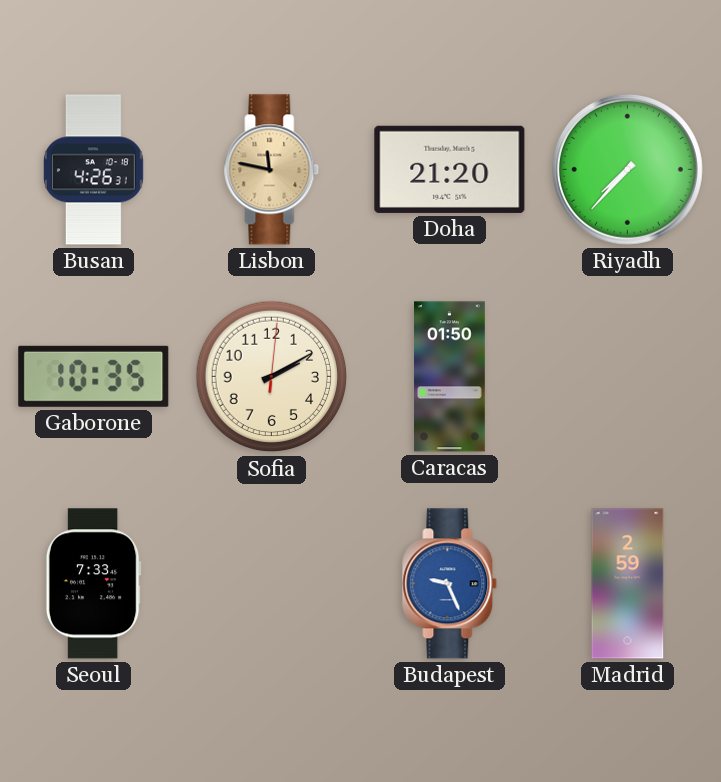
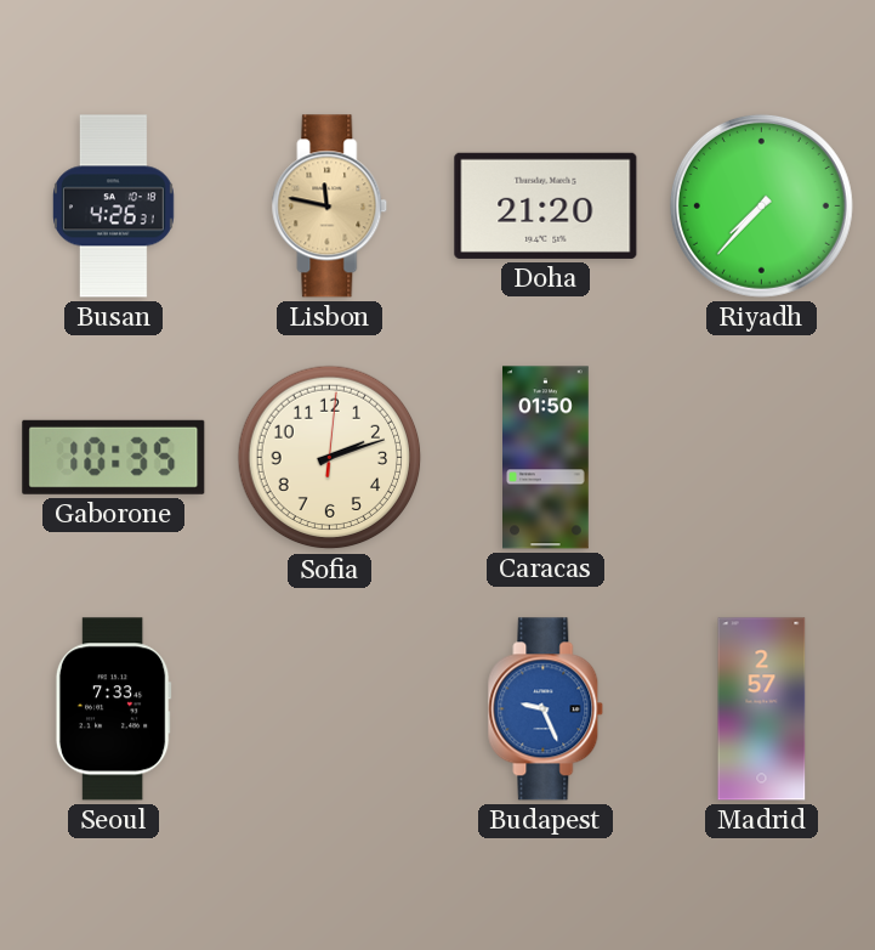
Sofia: 2:10 -> 2:12
Madrid: 2:59 -> 2:57
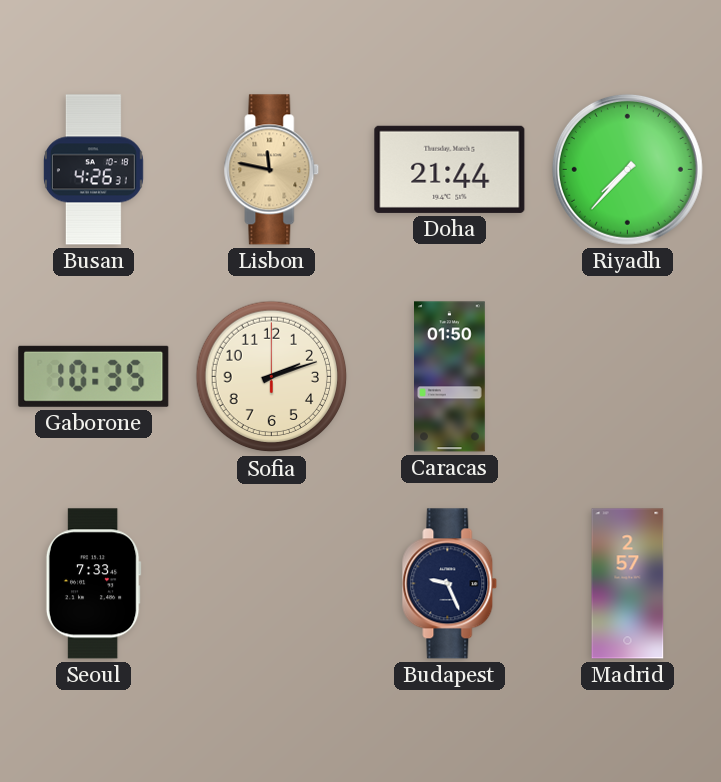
Doha: 21:20 -> 21:44
Sofia: 2:12:01 -> 2:12:00
Budapest dial: blue -> navy
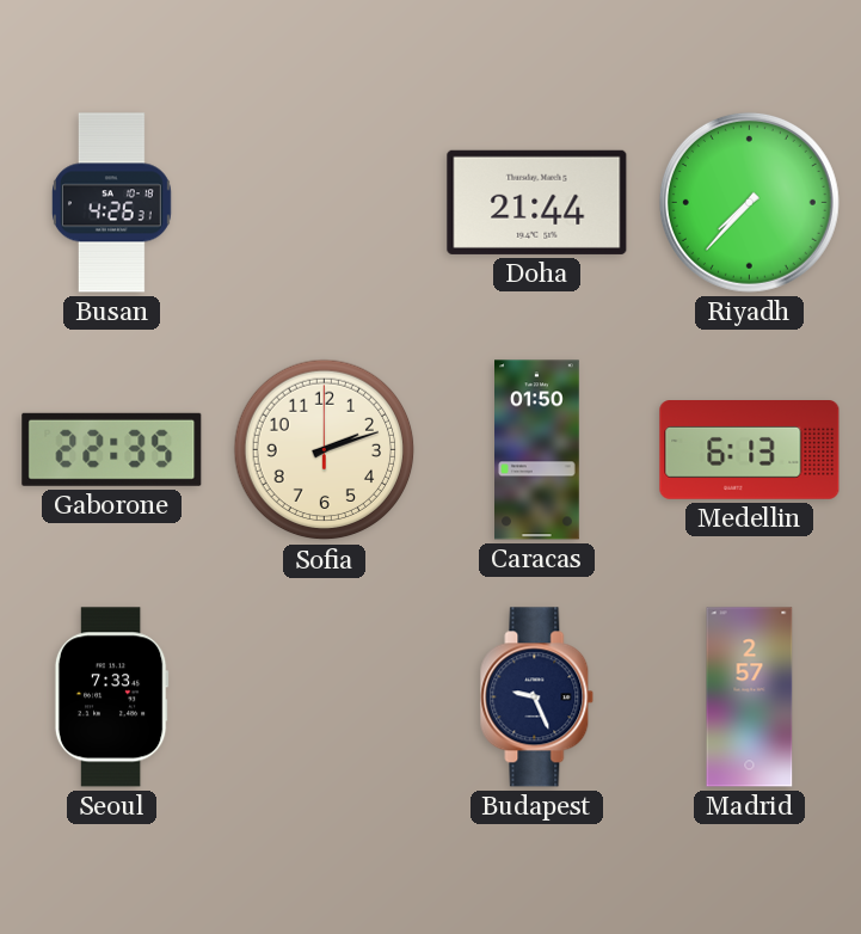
Lisbon: 11:47 -> none
Gaborone: 10:35 -> 22:35
Medellin: none -> 6:13
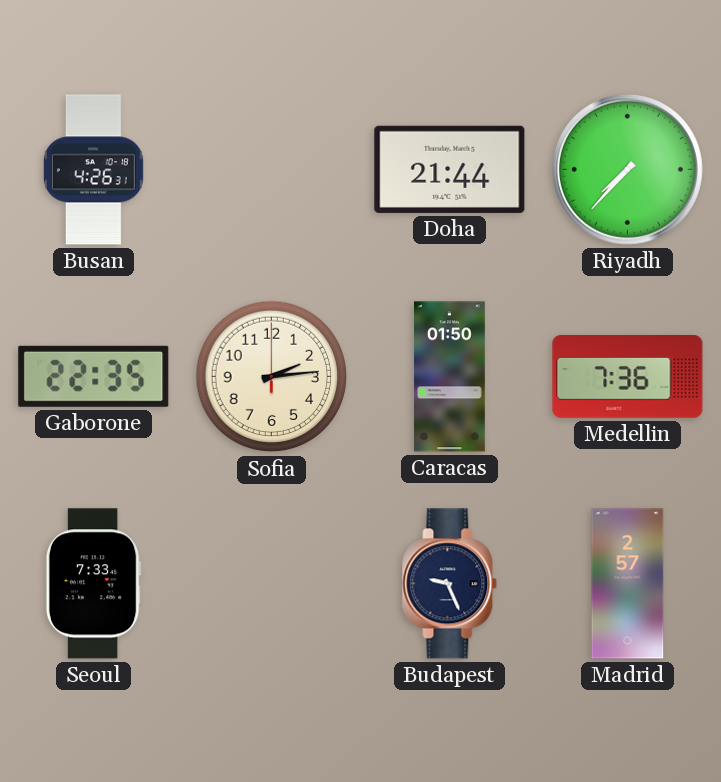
Sofia: 2:12 -> 2:14
Medellin: 6:13 -> 7:36
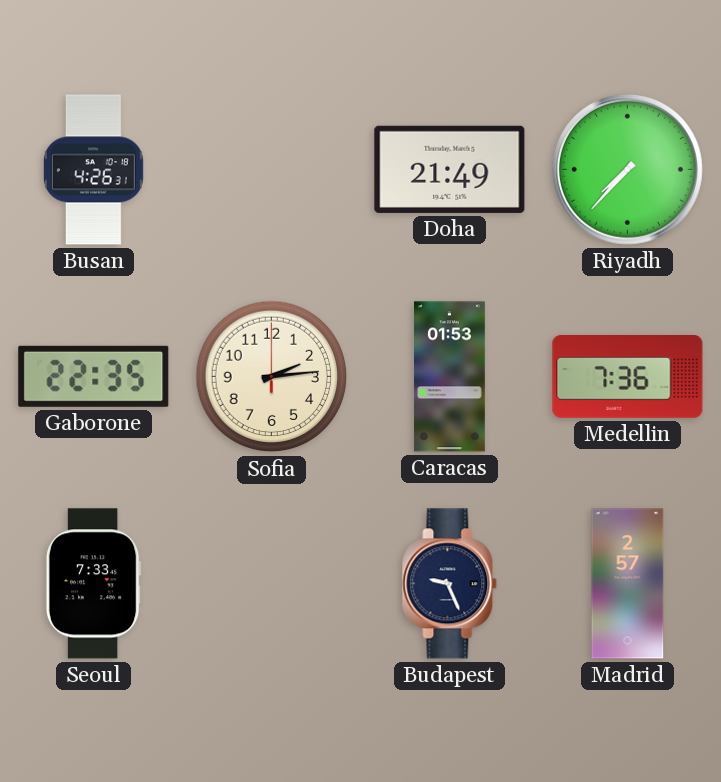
Doha: 21:44 -> 21:49
Caracas: 01:50 -> 01:53
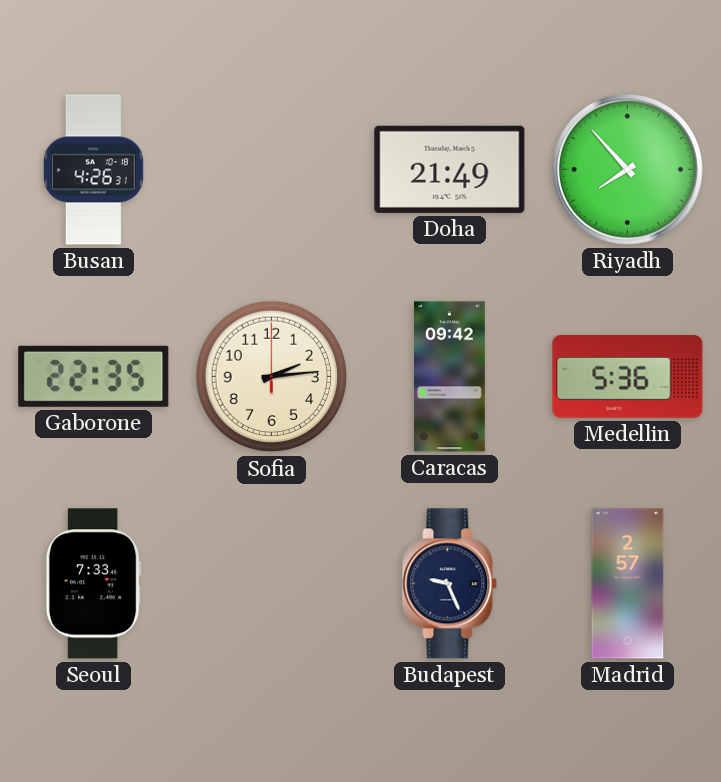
Riyadh: 7:37 -> 7:53
Caracas: 01:53 -> 09:42
Medellin: 7:36 -> 5:36
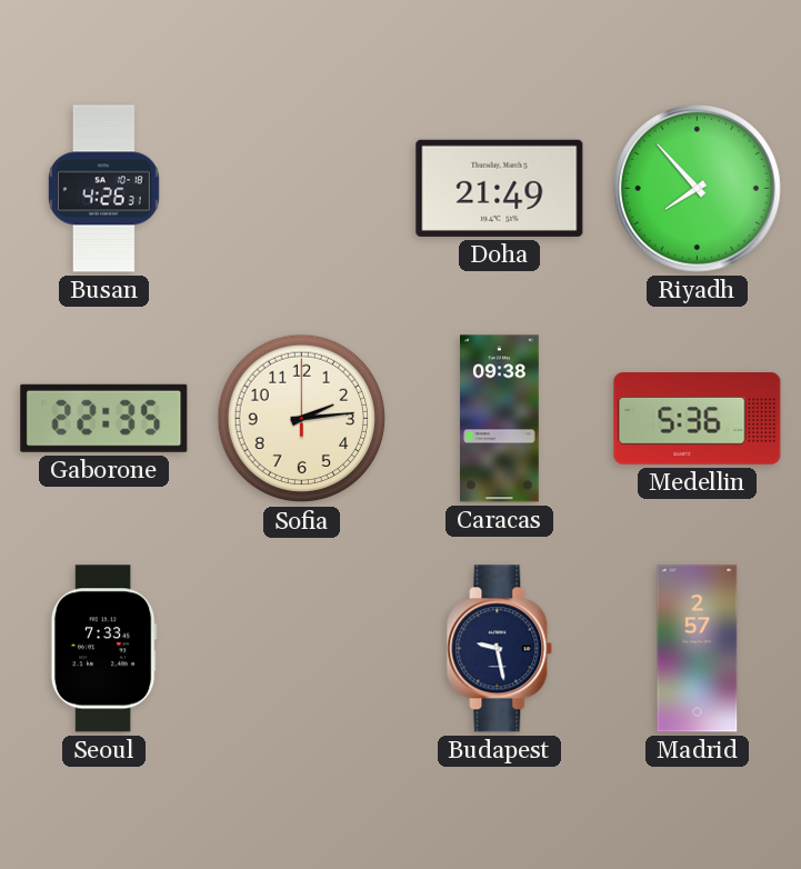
Caracas: 09:42 -> 09:38
Budapest: 9:26 -> 9:28
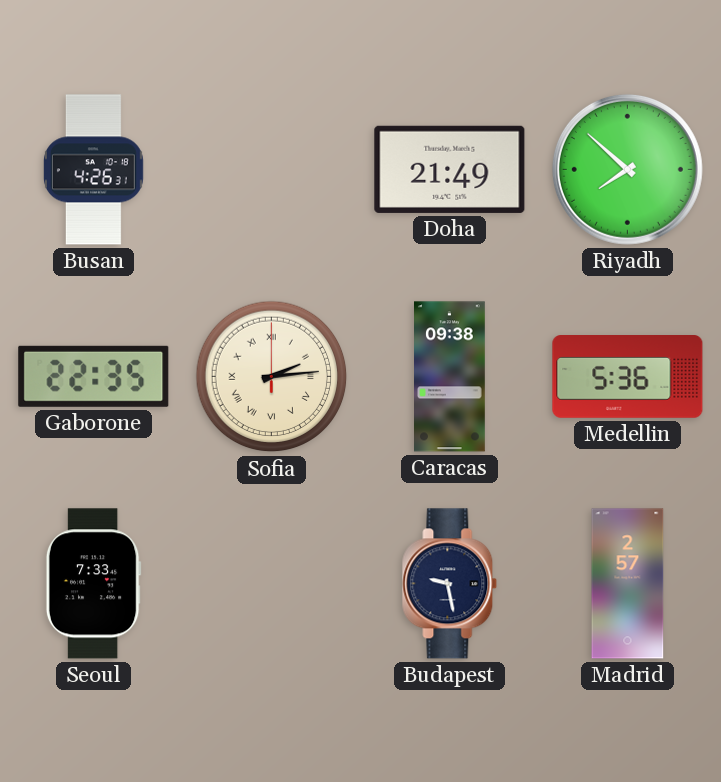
Riyadh: 7:53 -> 7:52
Sofia numerals: Arabic -> Roman
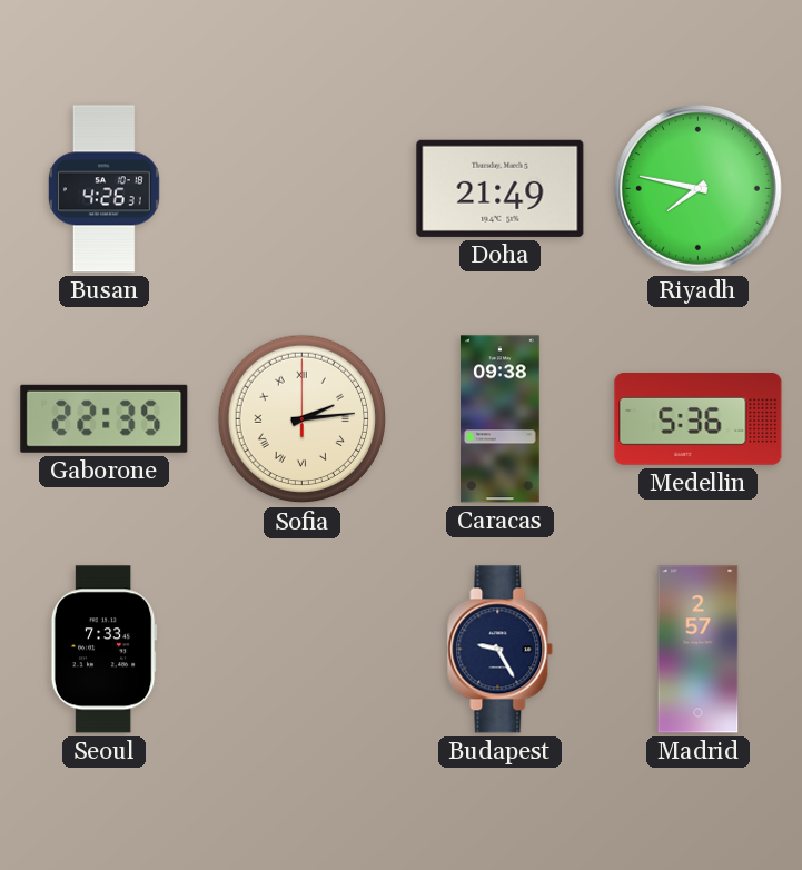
Riyadh: 7:52 -> 7:47
Budapest: 9:28 -> 9:25
